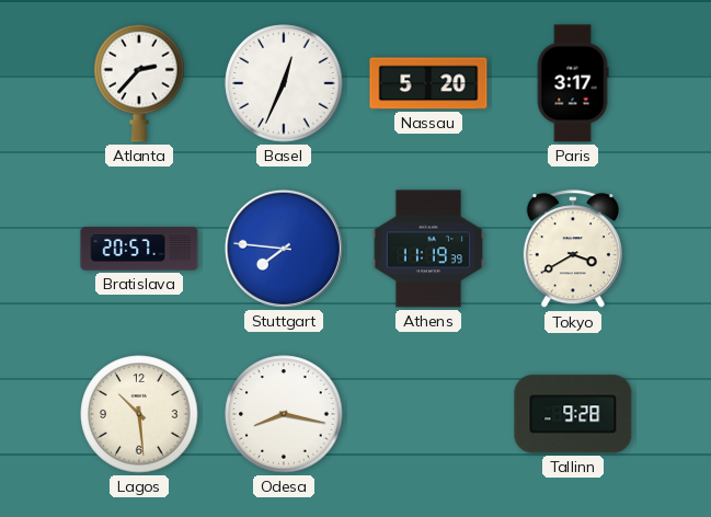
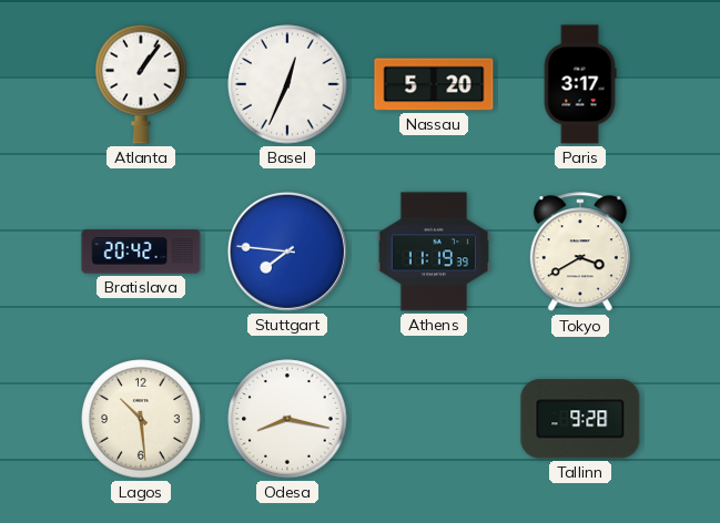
Atlanta: 2:37 -> 1:06
Bratislava: 20:57 -> 20:42
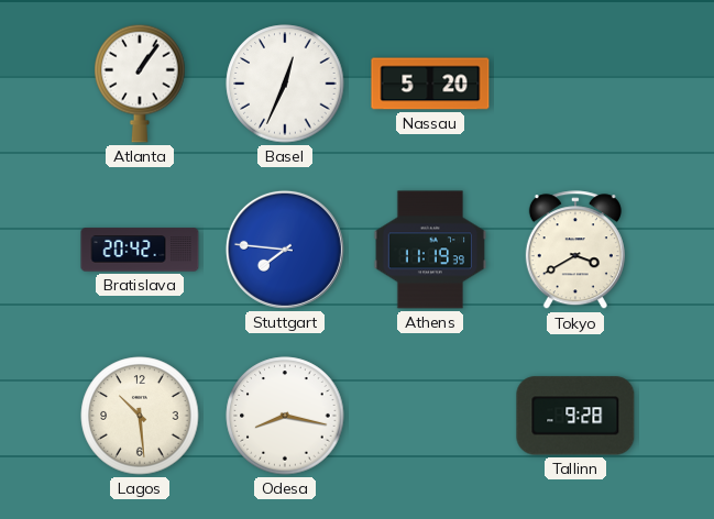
Paris: 3:17 -> none
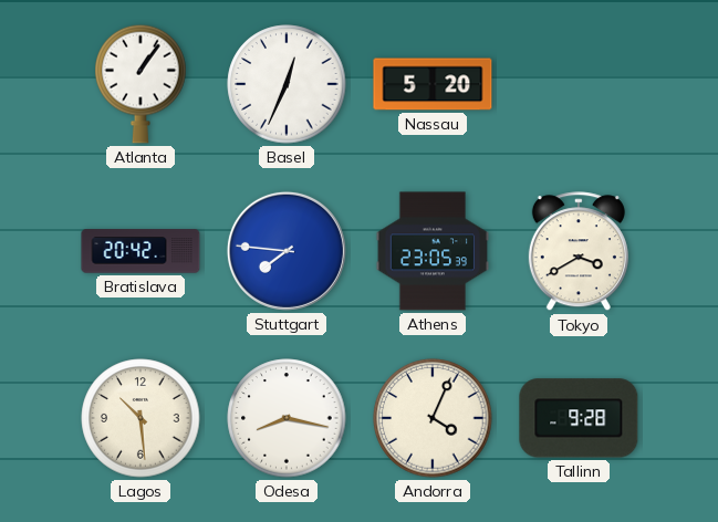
Athens: 11:19 -> 23:05
Andorra: none -> 4:04
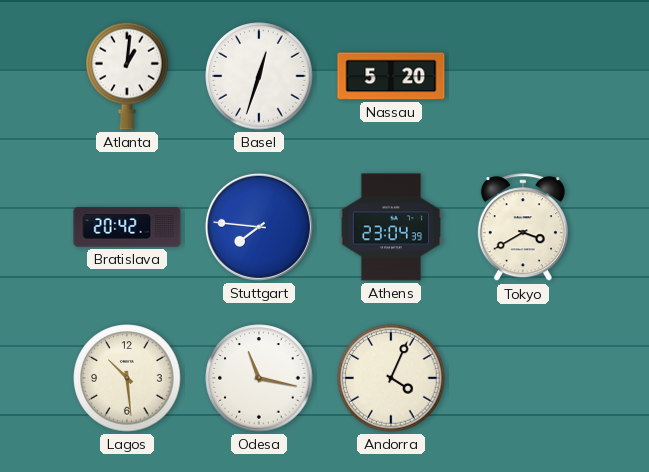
Atlanta: 1:06 -> 1:01
Basel: 12:34 -> 12:33
Athens: 23:05 -> 23:04
Odesa: 8:17 -> 11:17
Tallinn: 9:28 -> none
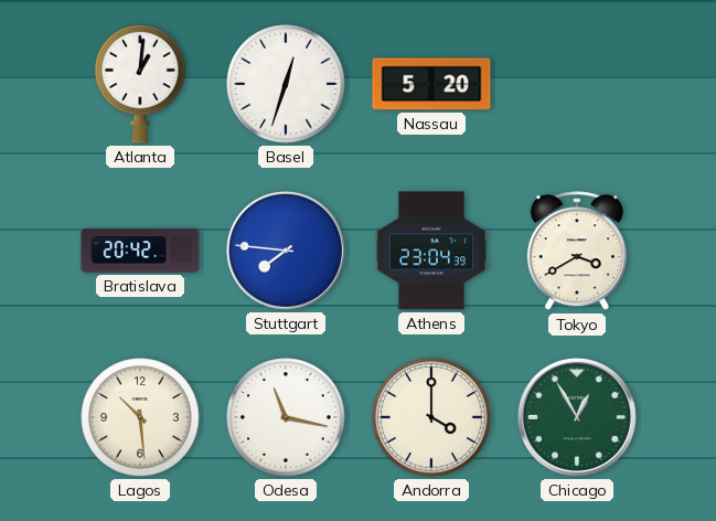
Andorra: 4:04 -> 4:00
Chicago: none -> 12:55
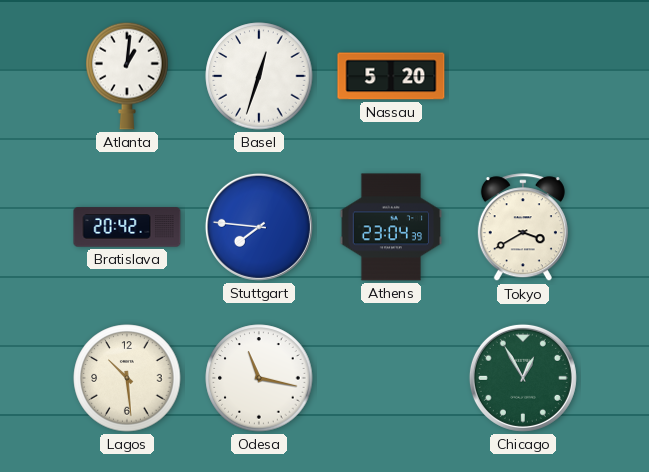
Andorra: 4:00 -> none
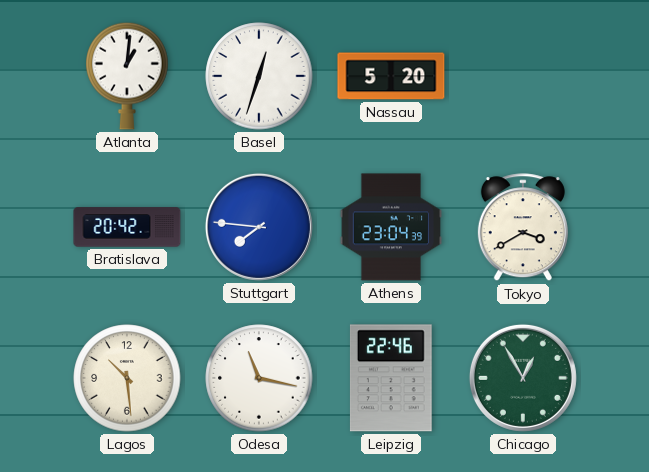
Leipzig: none -> 22:46
